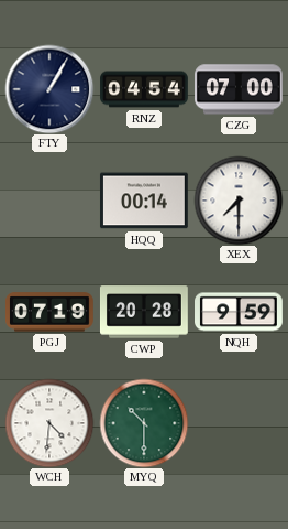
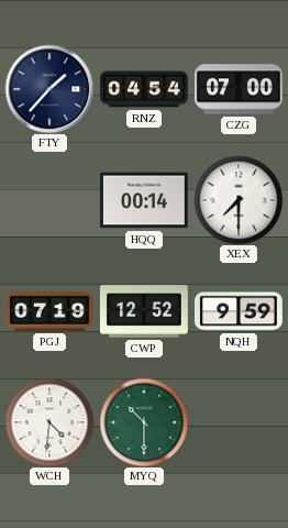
FTY: 1:05 -> 1:37
CWP: 20:28 -> 12:52
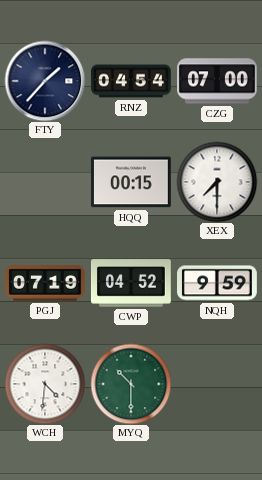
HQQ: 00:14 -> 00:15
CWP: 12:52 -> 04:52
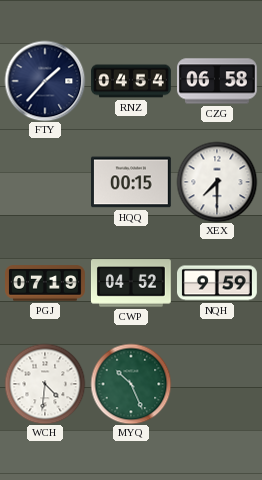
CZG: 07:00 -> 06:58
MYQ: 10:30 -> 10:26
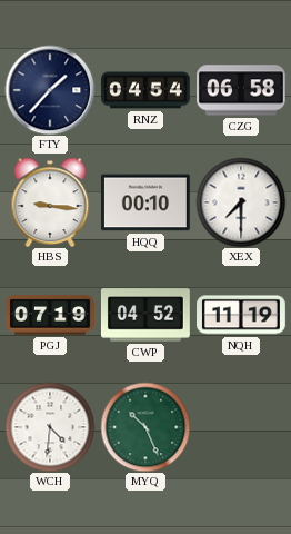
HBS: none -> 9:16
HQQ: 00:15 -> 00:10
NQH: 9:59 -> 11:19
